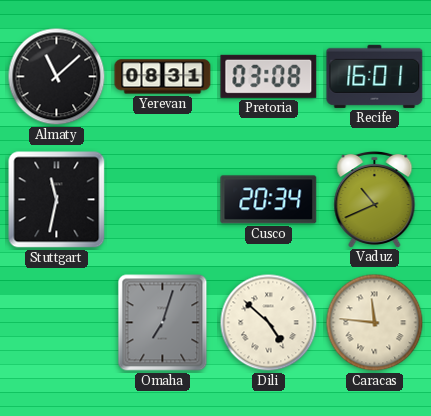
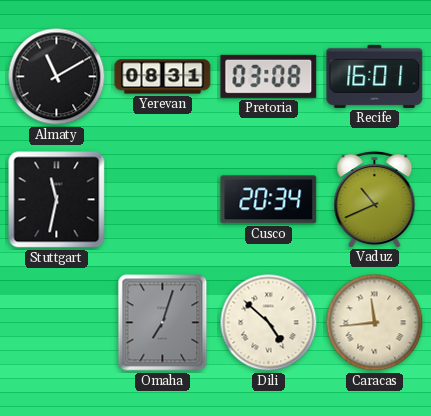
Almaty: 11:08 -> 11:10
Caracas: 11:46 -> 11:44
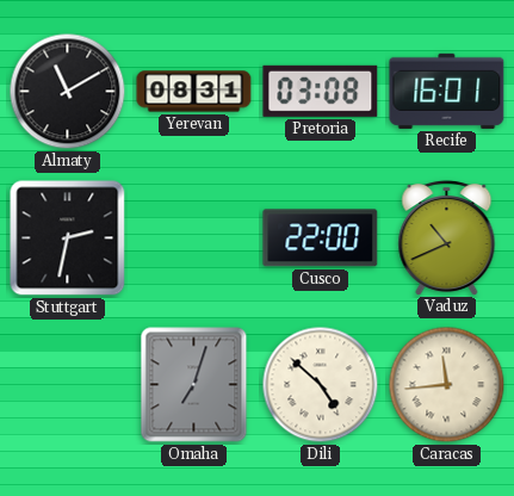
Stuttgart: 11:32 -> 2:32
Cusco: 20:34 -> 22:00
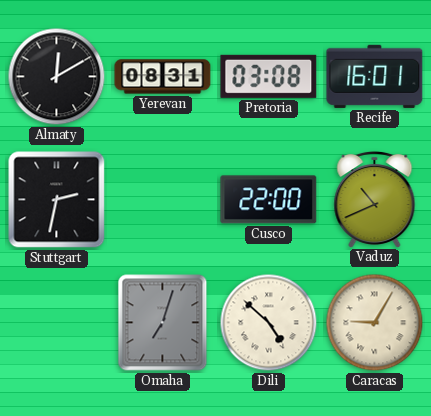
Almaty: 11:10 -> 12:10
Caracas: 11:44 -> 9:05
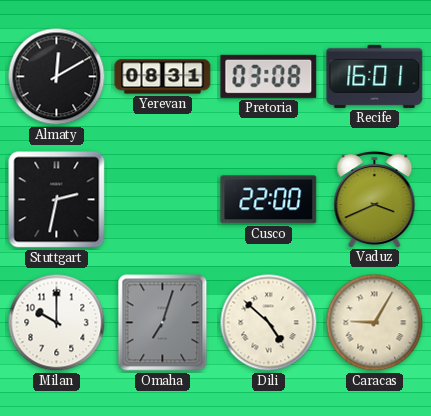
Vaduz: 10:41 -> 3:41
Milan: none -> 10:00
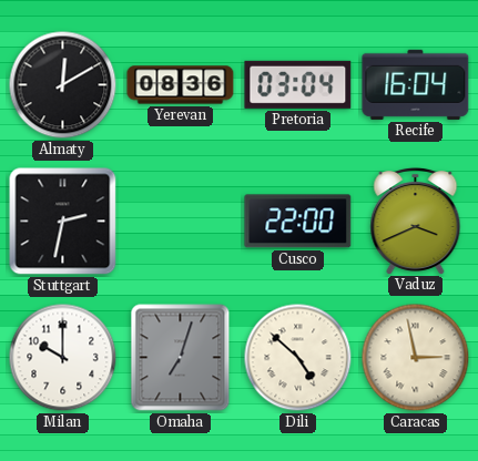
Yerevan: 08:31 -> 08:36
Pretoria: 03:08 -> 03:04
Recife: 16:01 -> 16:04
Caracas: 9:05 -> 2:58
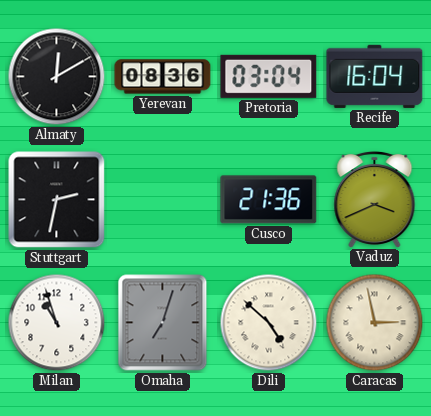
Cusco: 22:00 -> 21:36
Milan: 10:00 -> 10:57
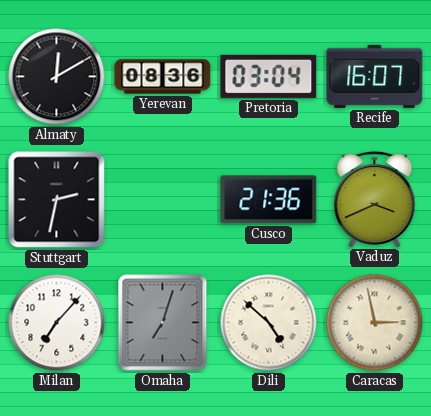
Recife: 16:04 -> 16:07
Milan: 10:57 -> 7:07
